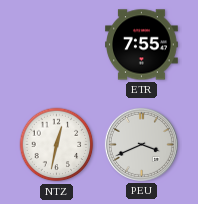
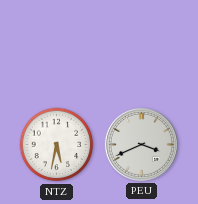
ETR: 7:55 -> none
NTZ: 12:32 -> 5:32
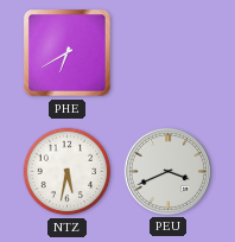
PHE: none -> 6:40
